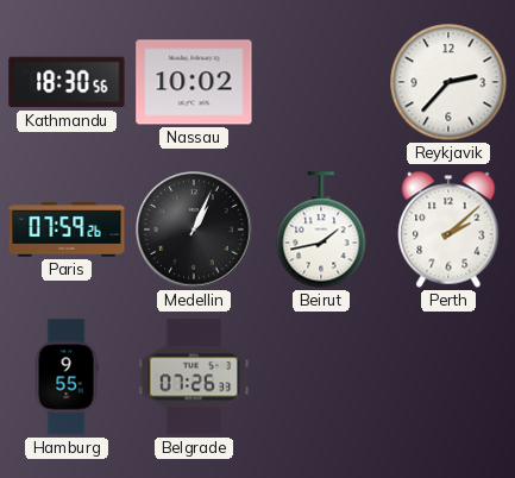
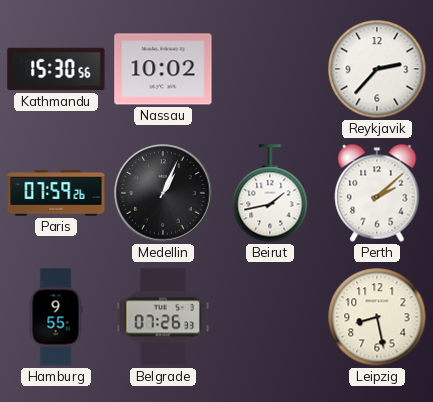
Kathmandu: 18:30 -> 15:30
Leipzig: none -> 8:28
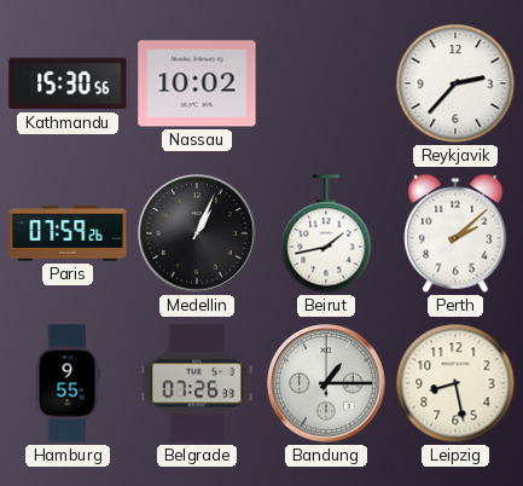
Bandung: none -> 1:15
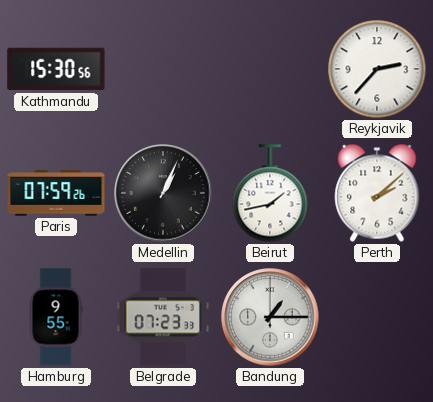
Nassau: 10:02 -> none
Belgrade: 07:26 -> 07:23
Leipzig: 8:28 -> none
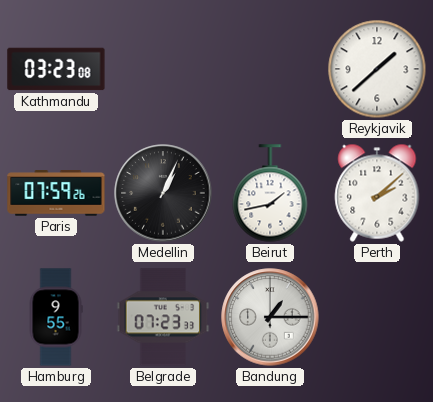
Kathmandu: 15:30 -> 03:23
Reykjavik: 2:37 -> 1:38
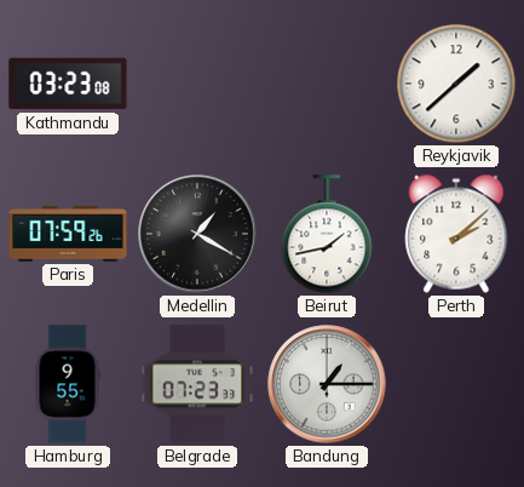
Medellin: 1:04 -> 1:20
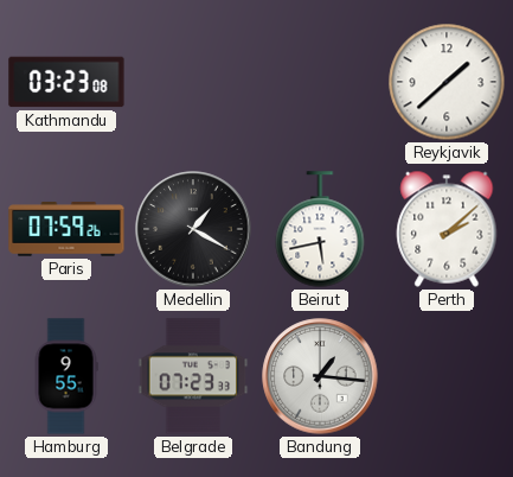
Beirut: 1:43 -> 5:43
Bandung: 1:15 -> 1:16
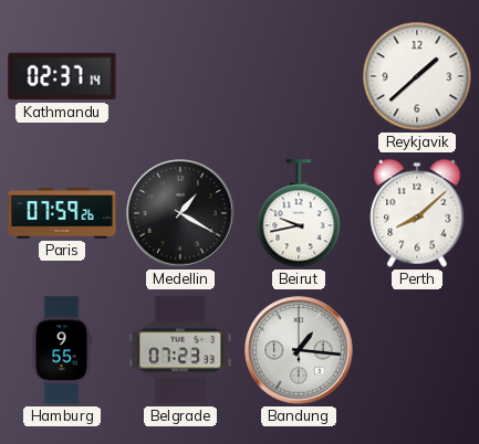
Kathmandu: 03:23 -> 02:37
Beirut: 5:43 -> 9:43
Perth: 2:08 -> 8:08
